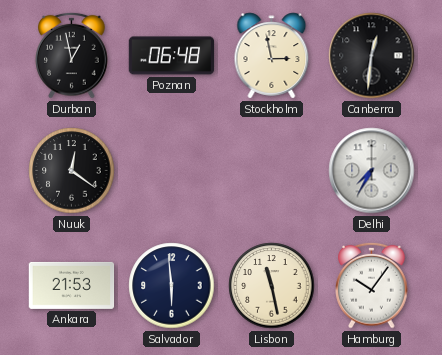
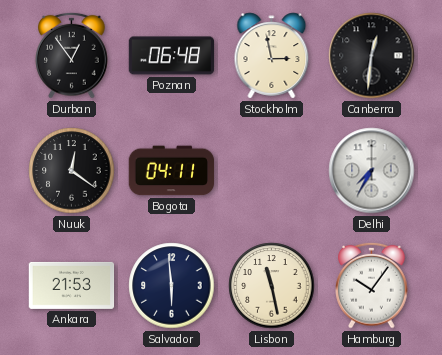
Durban: 12:58 -> 12:54
Bogota: none -> 04:11
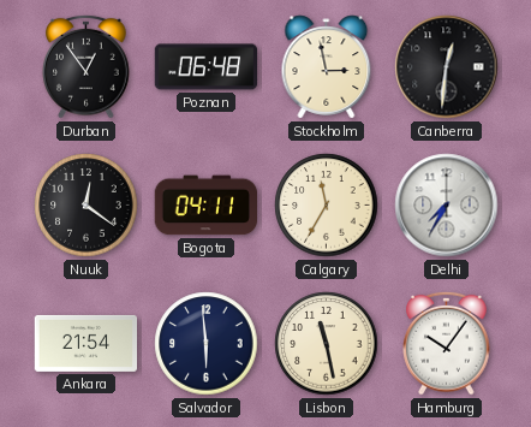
Calgary: none -> 11:35
Ankara: 21:53 -> 21:54
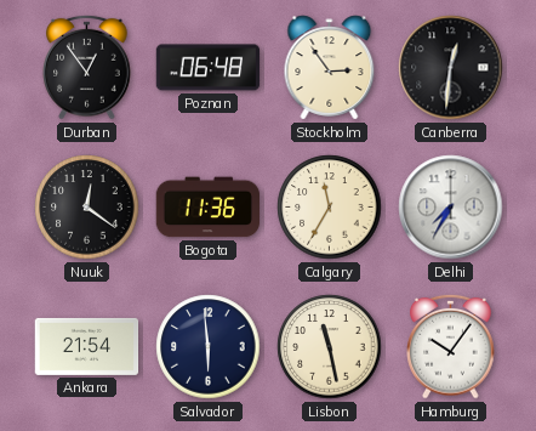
Stockholm: 2:58 -> 2:54
Bogota: 04:11 -> 11:36
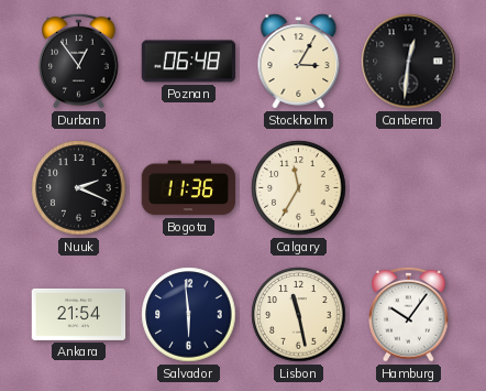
Stockholm: 2:54 -> 3:05
Nuuk: 12:21 -> 2:19
Delhi: 7:35 -> none
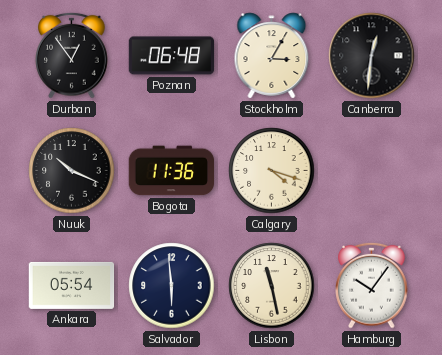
Nuuk: 2:19 -> 10:19
Calgary: 11:35 -> 4:18
Ankara: 21:54 -> 05:54
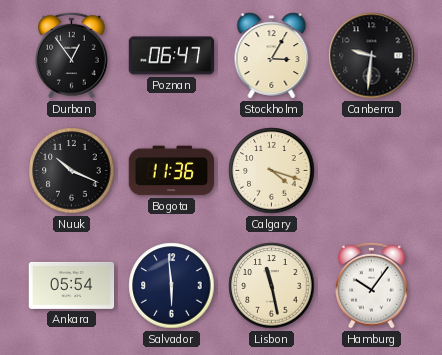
Poznan: 06:48 -> 06:47
Canberra: 12:31 -> 9:31
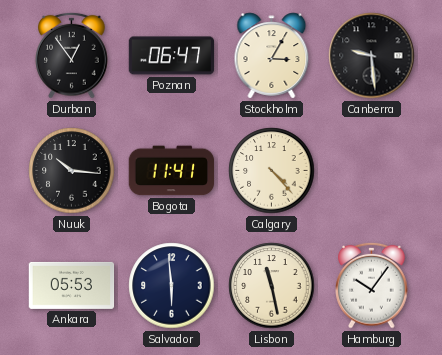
Canberra: 9:31 -> 9:29
Nuuk: 10:19 -> 10:16
Bogota: 11:36 -> 11:41
Calgary: 4:18 -> 4:23
Ankara: 05:54 -> 05:53
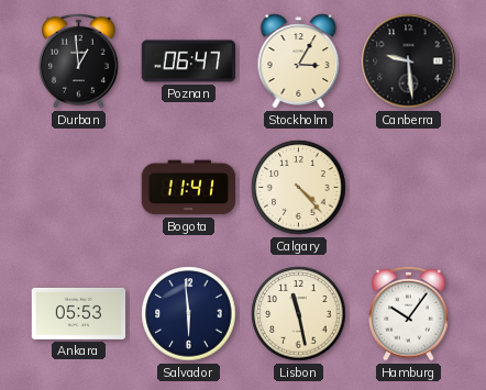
Durban: 12:54 -> 12:59
Nuuk: 10:16 -> none
